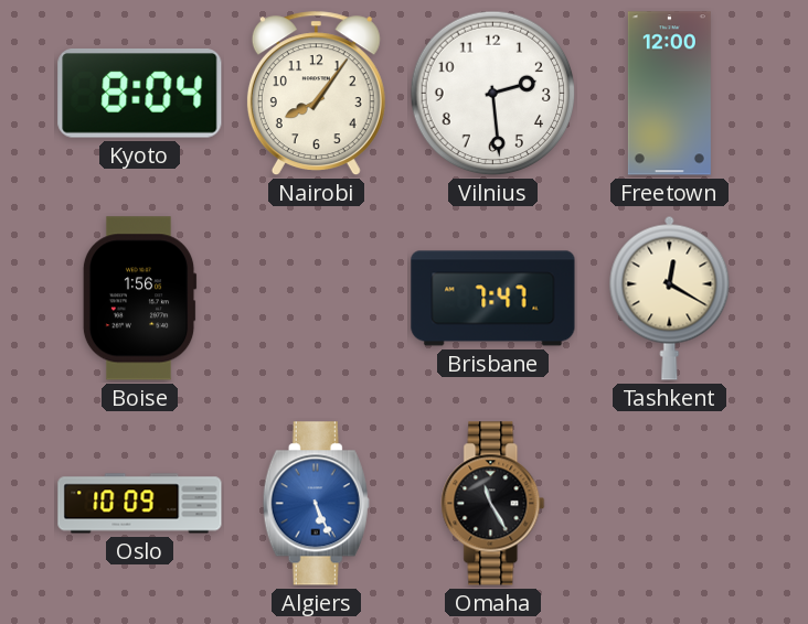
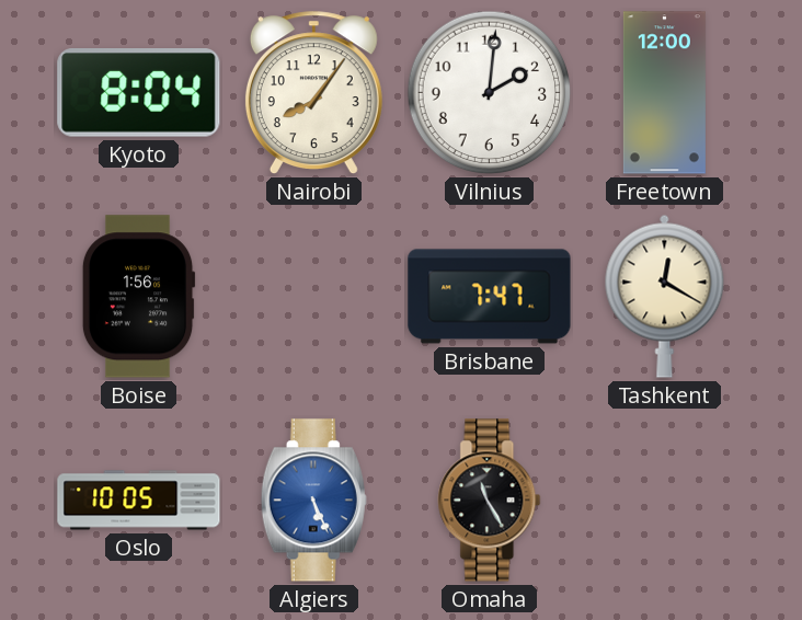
Vilnius: 2:29 -> 2:01
Oslo: 10:09 -> 10:05
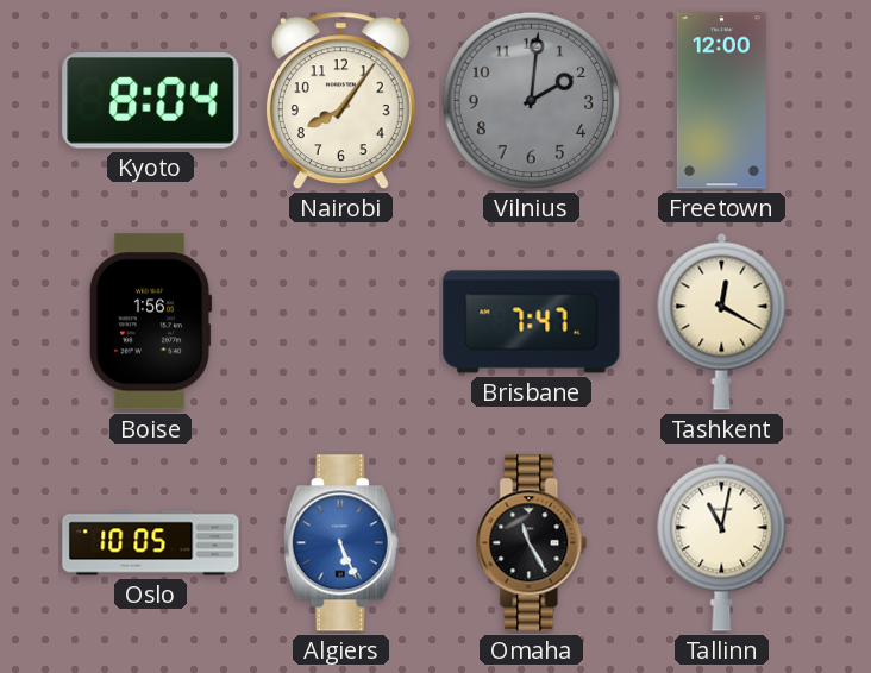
Vilnius dial: white -> grey
Tallinn: none -> 11:02
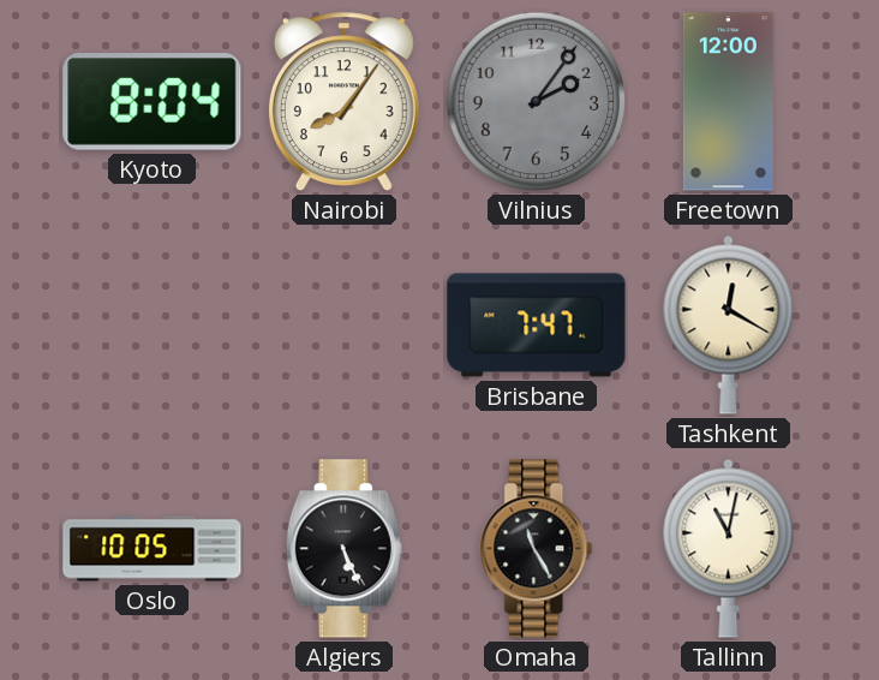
Vilnius: 2:01 -> 2:06
Boise: 1:56 -> none
Algiers dial: blue -> black
